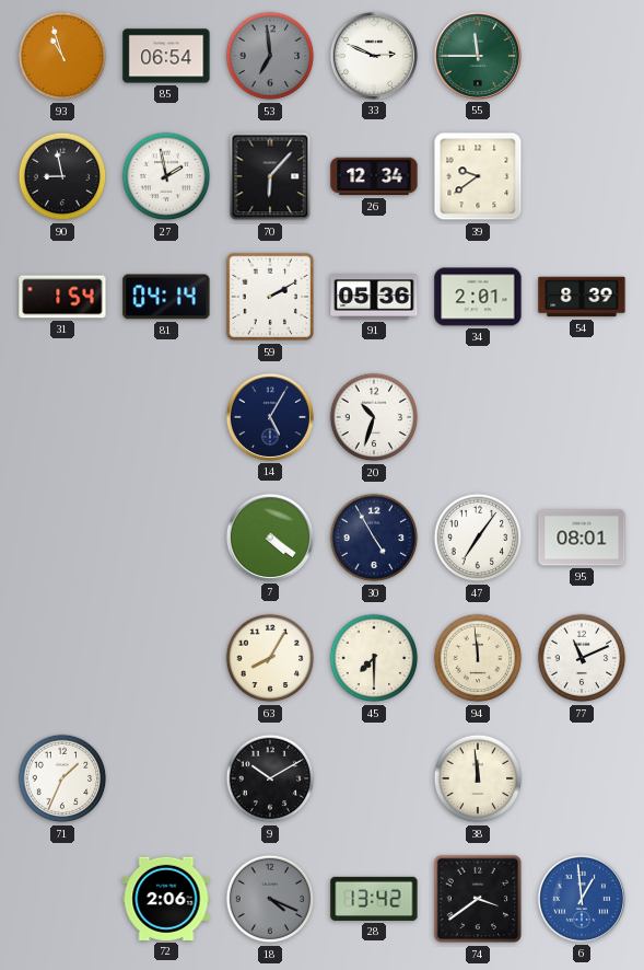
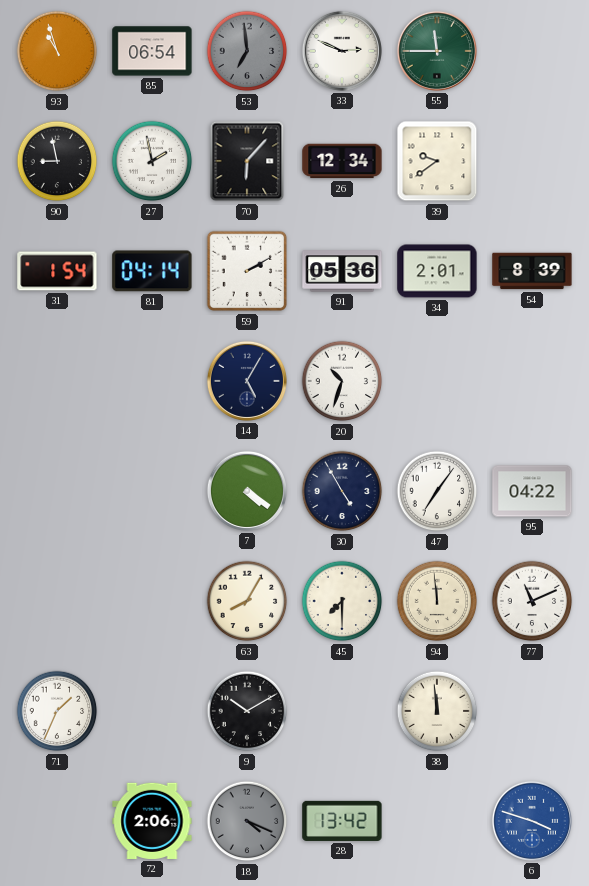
95: 08:01 -> 04:22
74: 3:39 -> none
6: 12:59 -> 3:48
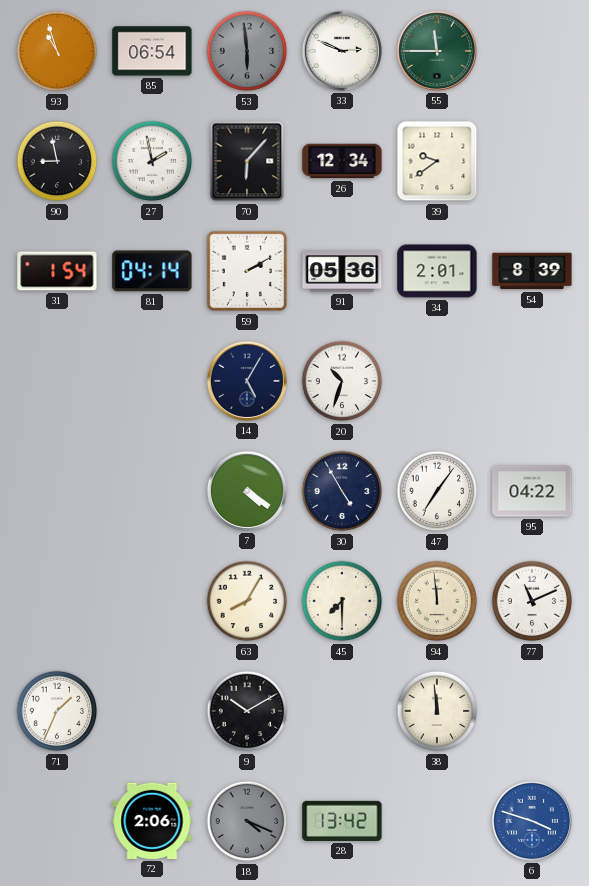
53: 6:59 -> 5:59
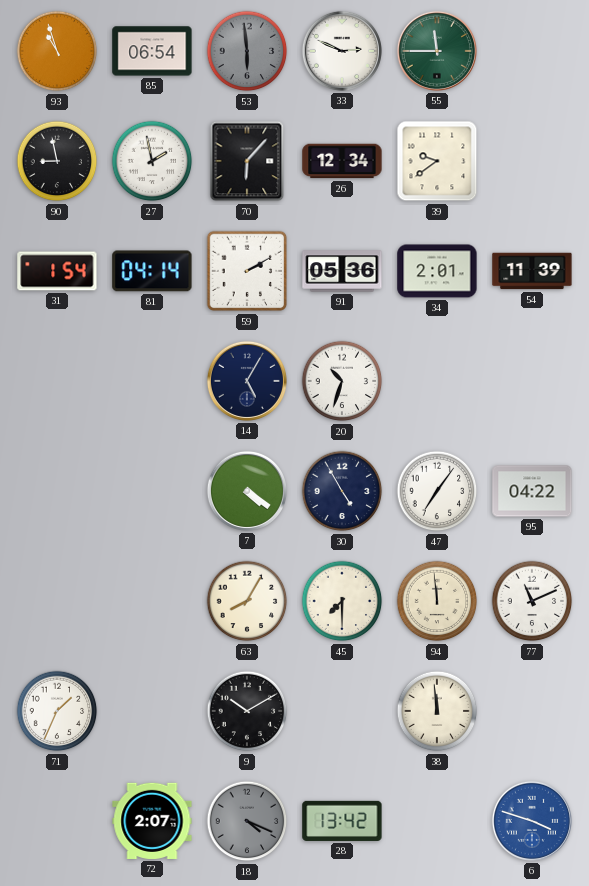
54: 8:39 -> 11:39
72: 2:06 -> 2:07
